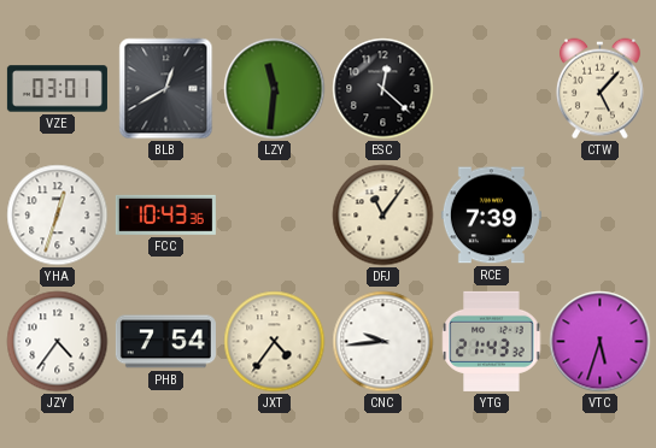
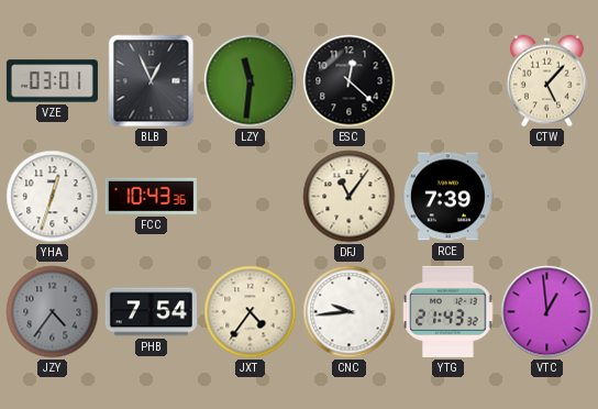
BLB: 12:40 -> 12:56
JZY dial: white -> grey
VTC: 5:33 -> 12:59
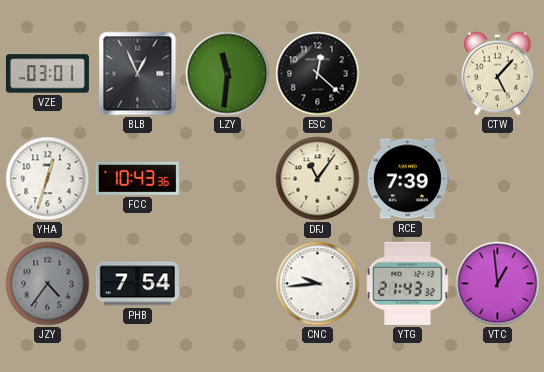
JXT: 4:36 -> none
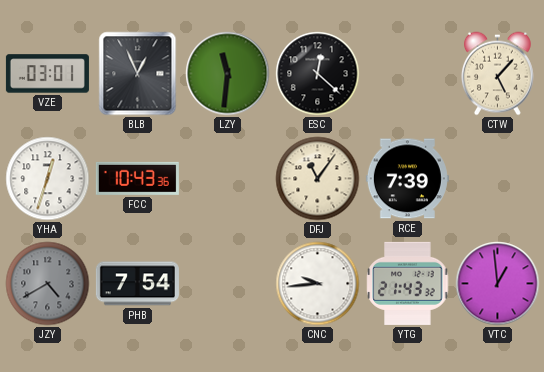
JZY: 4:36 -> 4:40
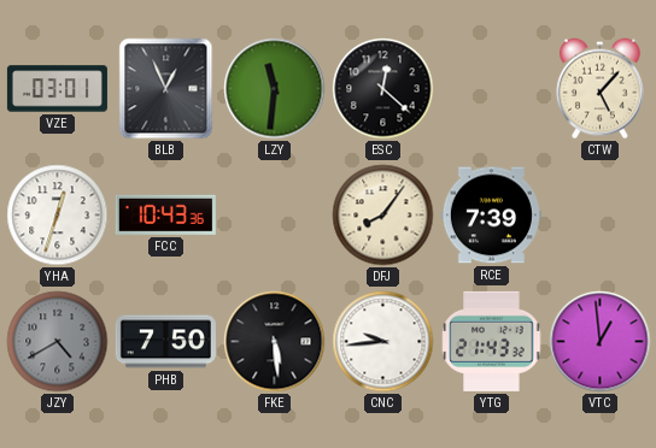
DFJ: 11:06 -> 8:06
PHB: 7:54 -> 7:50
FKE: none -> 5:29
